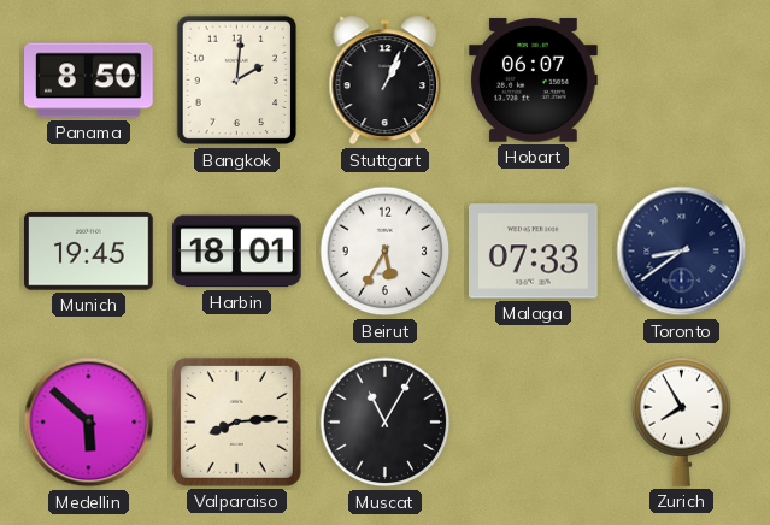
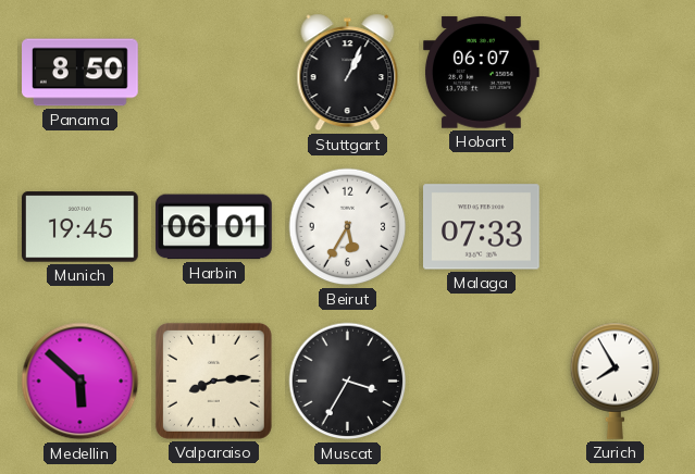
Bangkok: 2:01 -> none
Harbin: 18:01 -> 06:01
Toronto: 8:39 -> none
Muscat: 11:05 -> 3:35
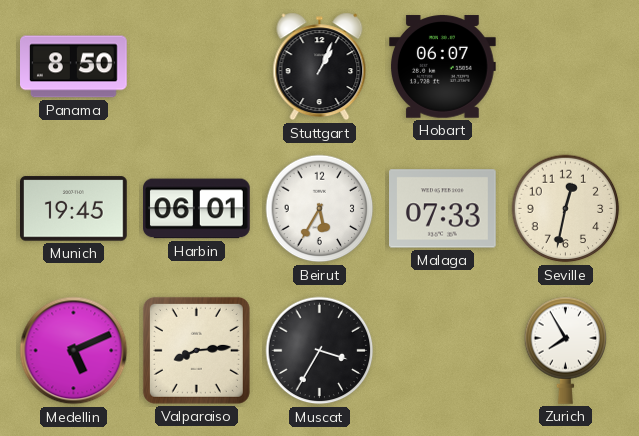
Seville: none -> 12:32
Medellin: 5:52 -> 5:11
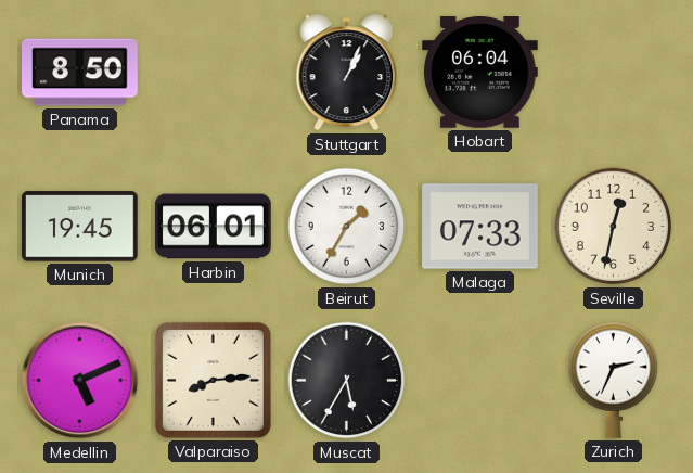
Hobart: 06:07 -> 06:04
Beirut: 5:35 -> 1:35
Muscat: 3:35 -> 5:35
Zurich: 7:55 -> 2:34
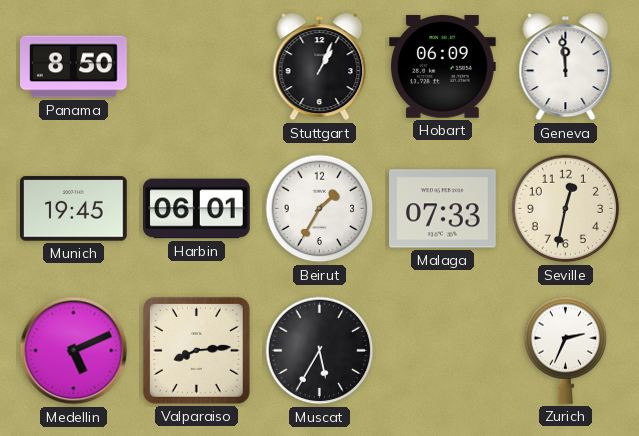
Hobart: 06:04 -> 06:09
Geneva: none -> 11:59
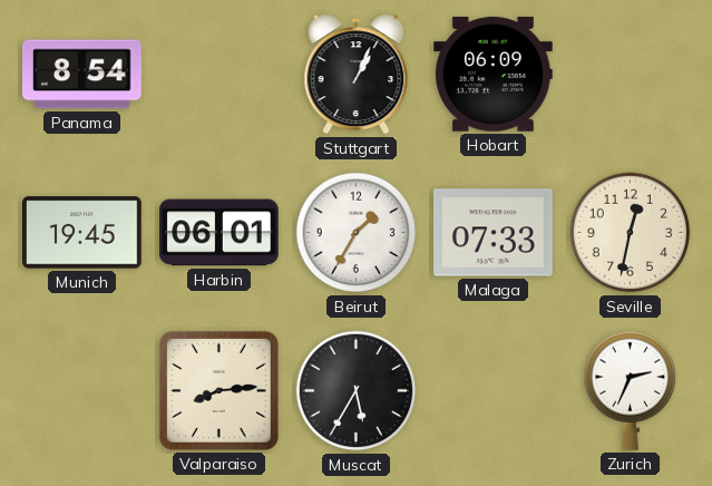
Panama: 8:50 -> 8:54
Geneva: 11:59 -> none
Medellin: 5:11 -> none
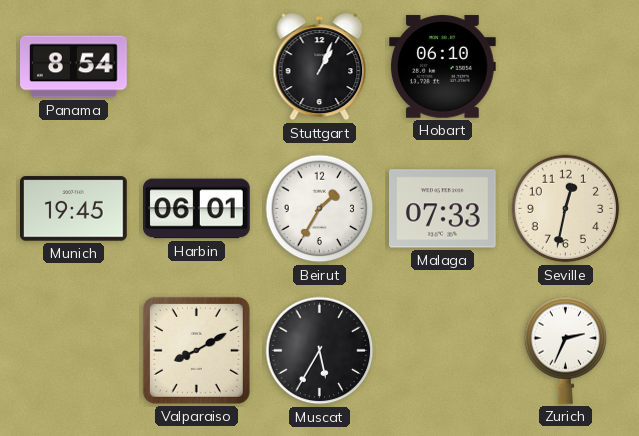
Hobart: 06:09 -> 06:10
Valparaiso: 8:14 -> 8:10
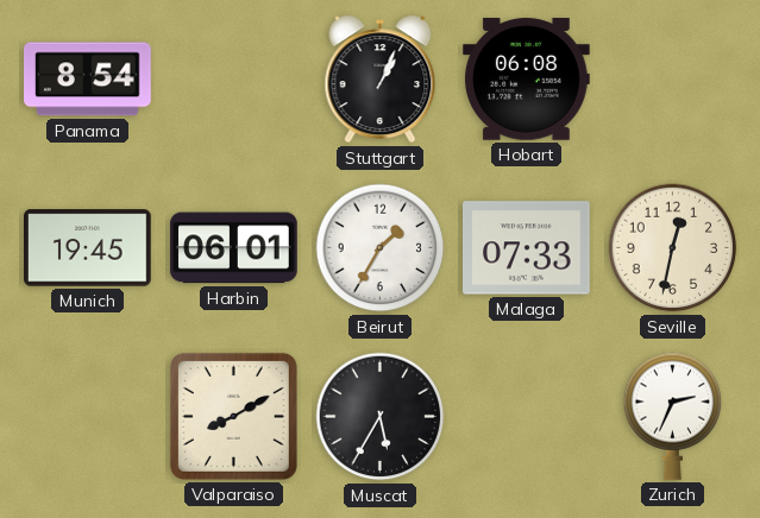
Hobart: 06:10 -> 06:08
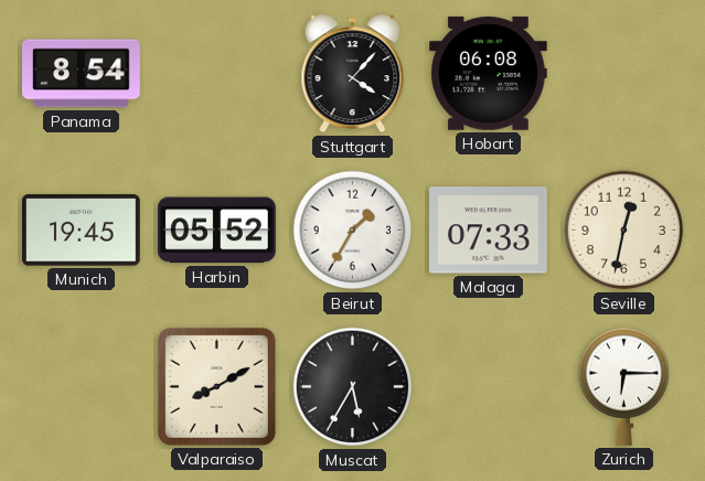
Stuttgart: 1:04 -> 4:07
Harbin: 06:01 -> 05:52
Zurich: 2:34 -> 6:15
